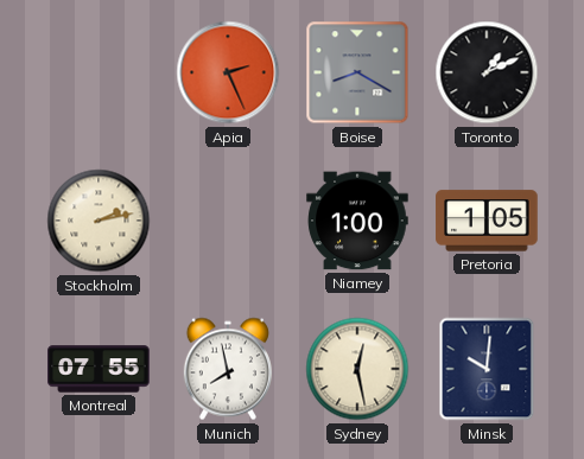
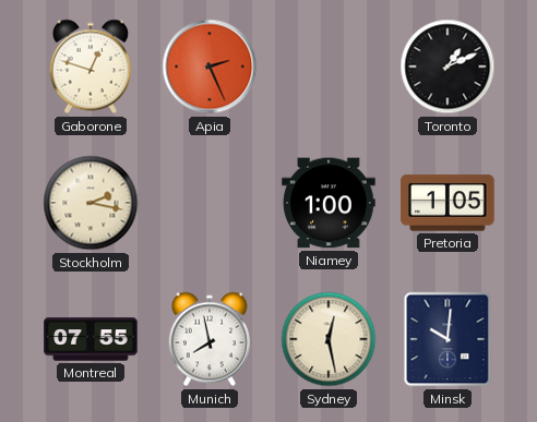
Gaborone: none -> 12:48
Boise: 8:20 -> none
Stockholm: 2:13 -> 2:17
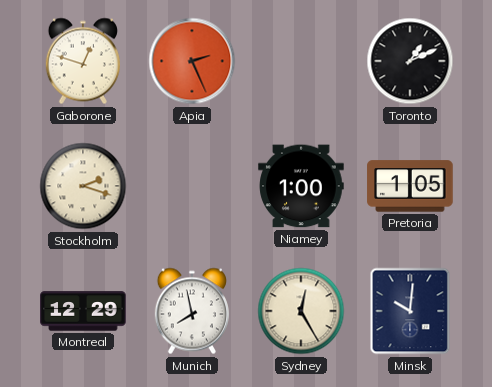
Stockholm: 2:17 -> 2:18
Montreal: 07:55 -> 12:29
Sydney: 12:28 -> 12:25
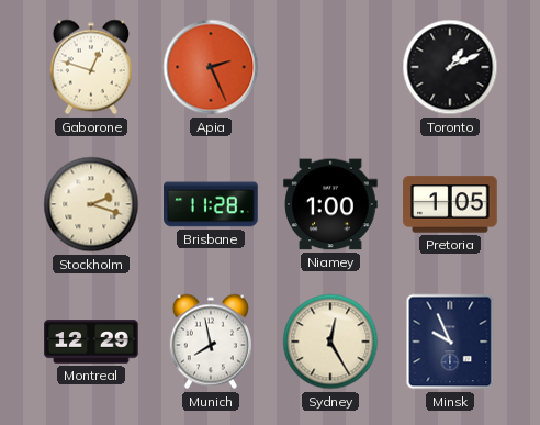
Brisbane: none -> 11:28
Minsk: 10:01 -> 9:56
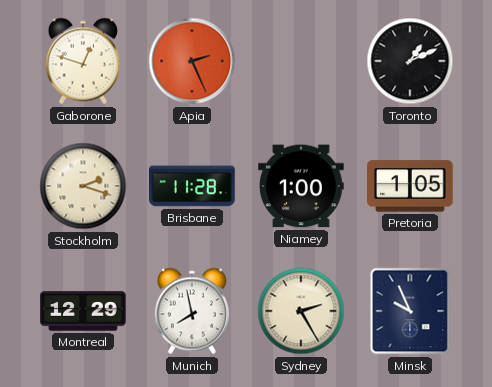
Sydney: 12:25 -> 2:25
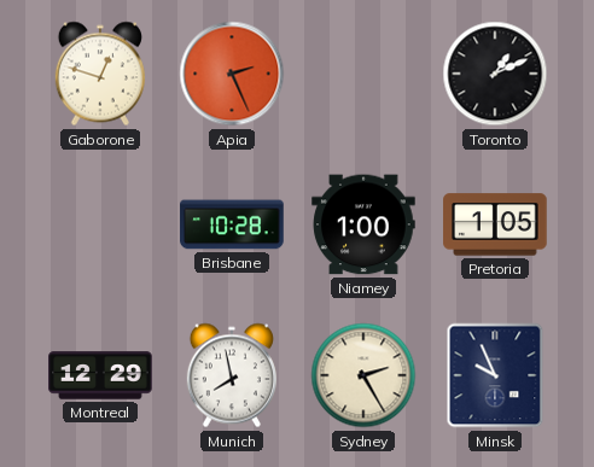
Stockholm: 2:18 -> none
Brisbane: 11:28 -> 10:28
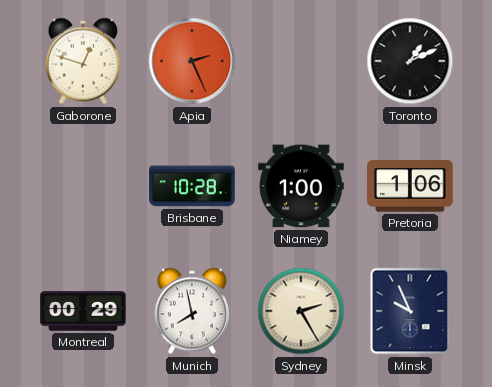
Pretoria: 1:05 -> 1:06
Montreal: 12:29 -> 00:29
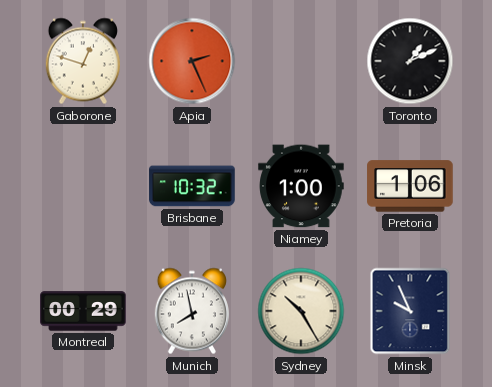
Brisbane: 10:28 -> 10:32
Sydney: 2:25 -> 10:25
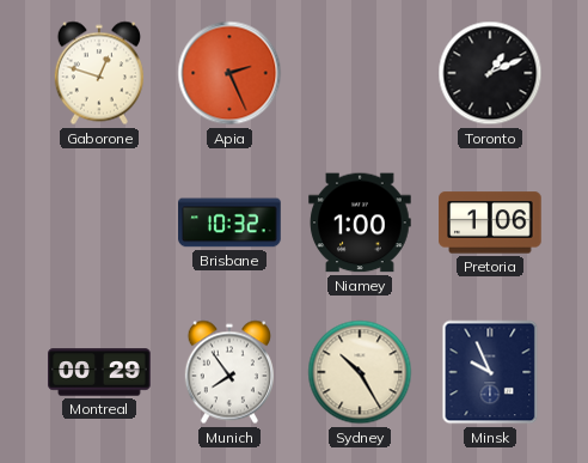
Munich: 7:58 -> 7:54
